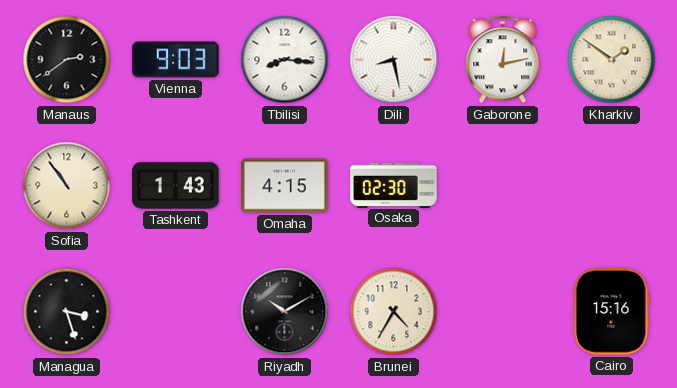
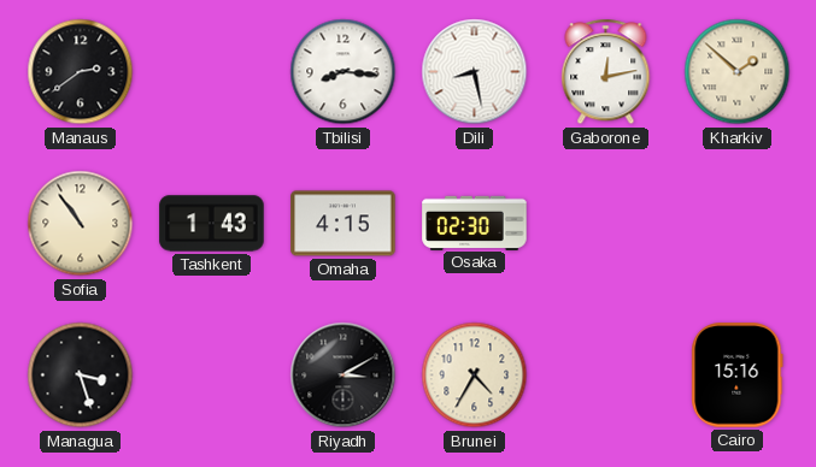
Vienna: 9:03 -> none
Kharkiv: 1:51 -> 1:52
Riyadh: 10:10 -> 3:10
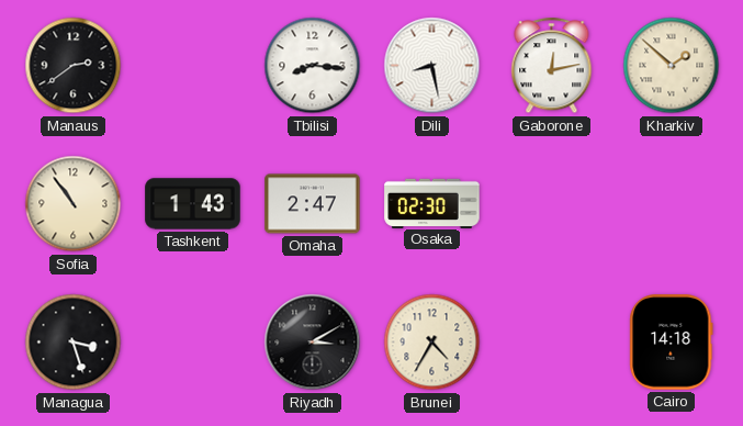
Omaha: 4:15 -> 2:47
Cairo: 15:16 -> 14:18
